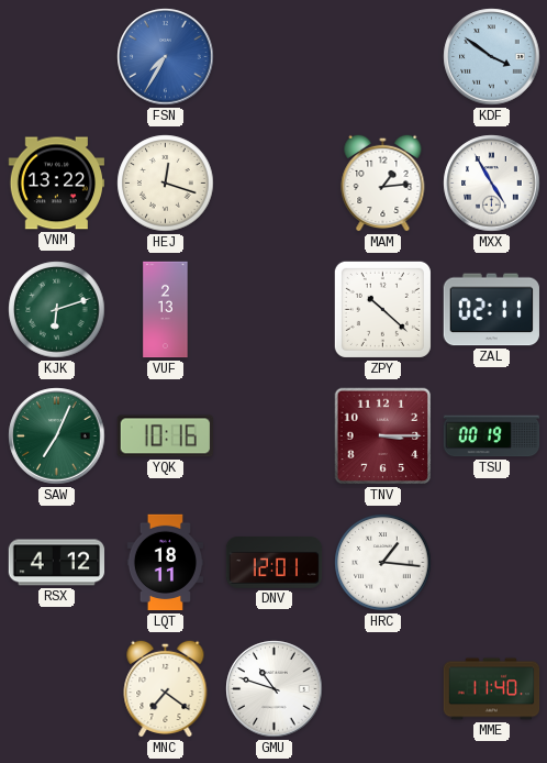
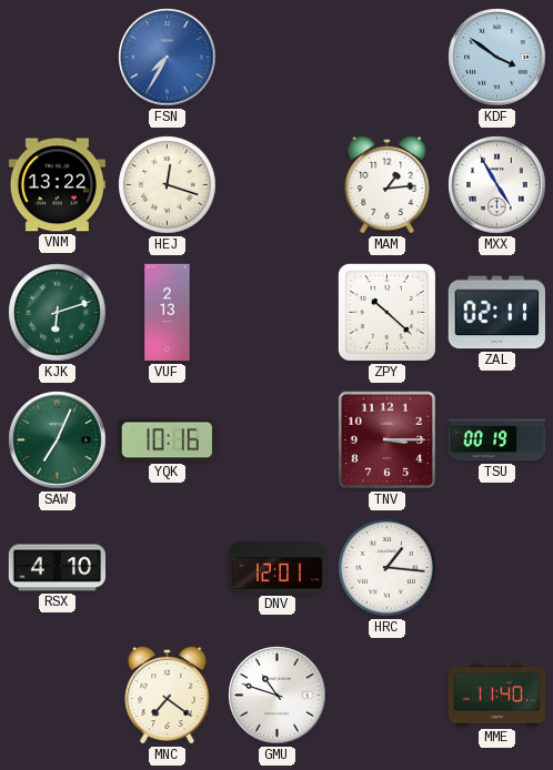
RSX: 4:12 -> 4:10
LQT: 18:11 -> none
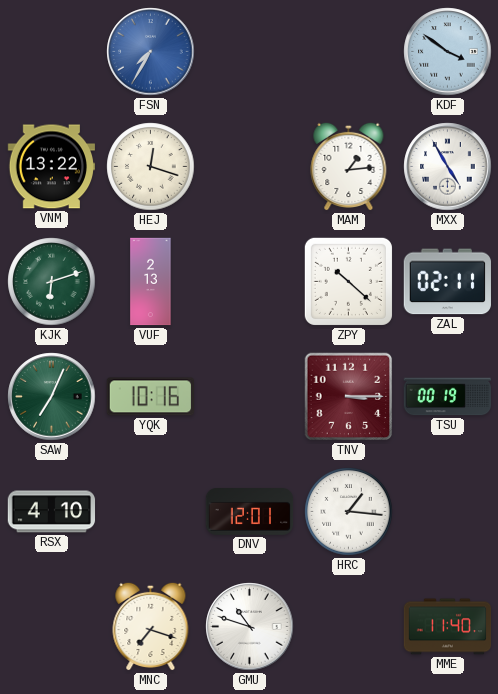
MNC: 7:21 -> 7:18
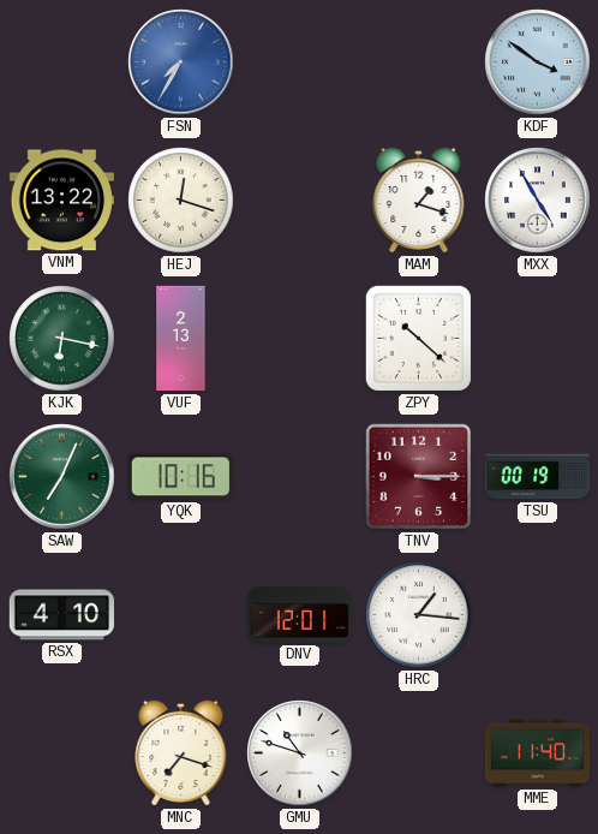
MAM: 1:14 -> 1:18
KJK: 6:12 -> 6:17
ZAL: 02:11 -> none
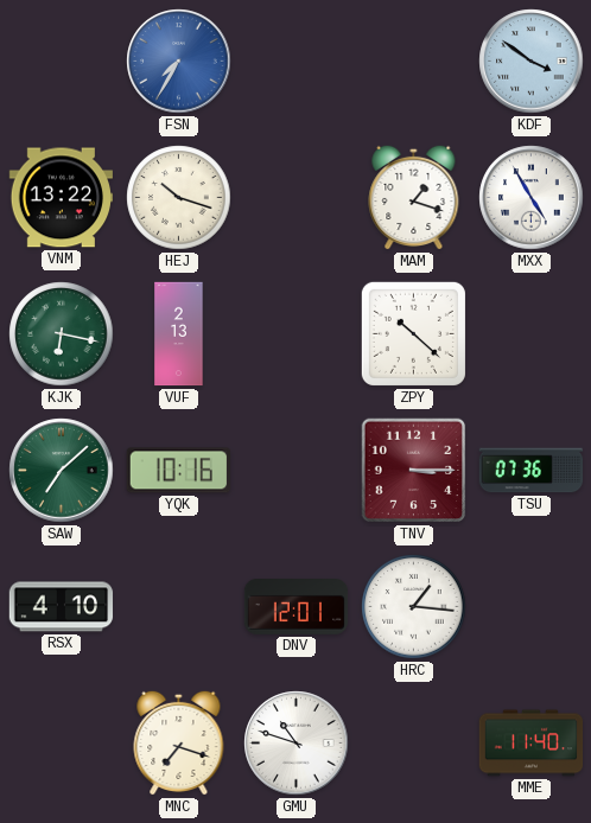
HEJ: 12:18 -> 10:18
SAW: 7:04 -> 7:08
TSU: 00:19 -> 07:36
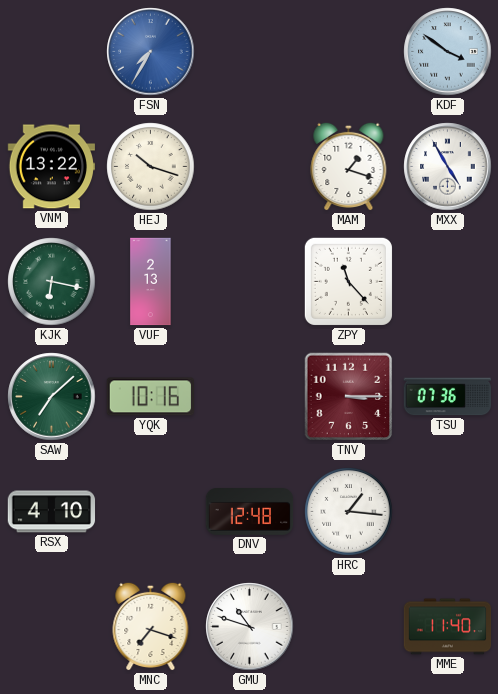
ZPY: 10:22 -> 11:23
DNV: 12:01 -> 12:48
